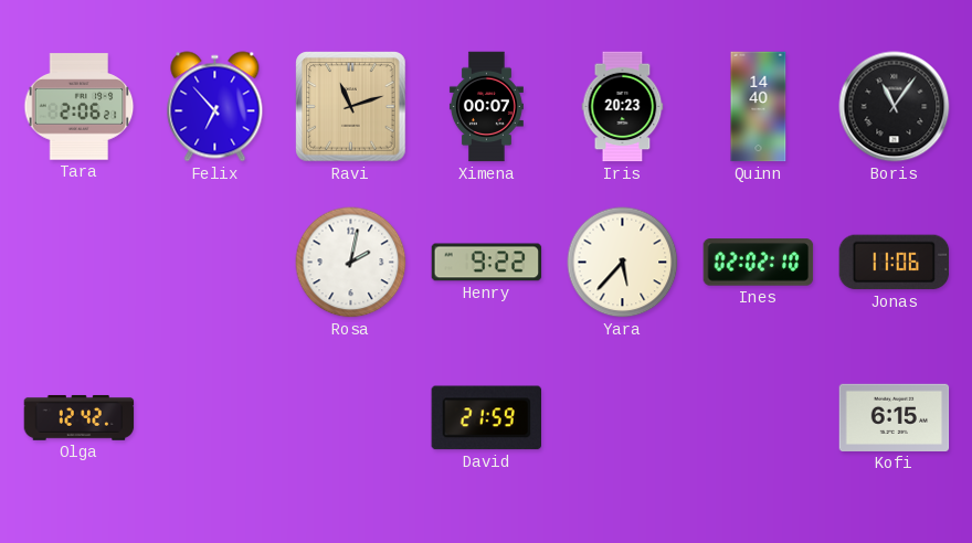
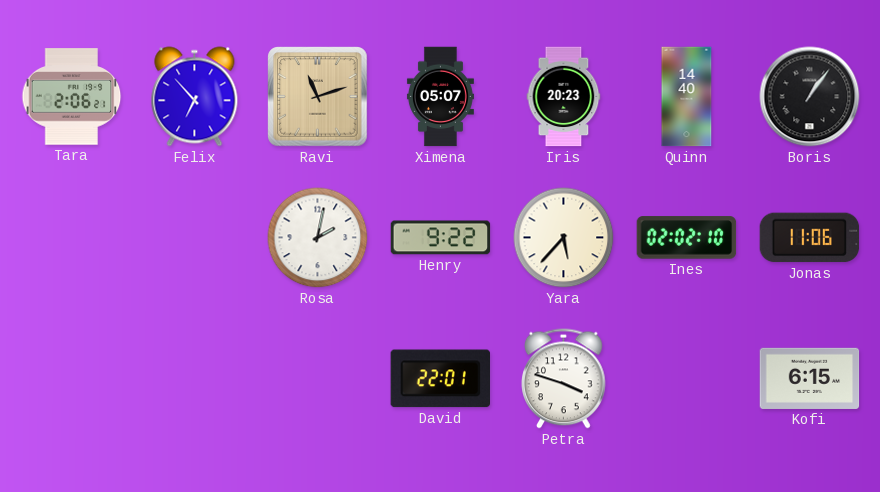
Ximena: 00:07 -> 05:07
Boris: 11:06 -> 1:06
Olga: 12:42 -> none
David: 21:59 -> 22:01
Petra: none -> 3:48
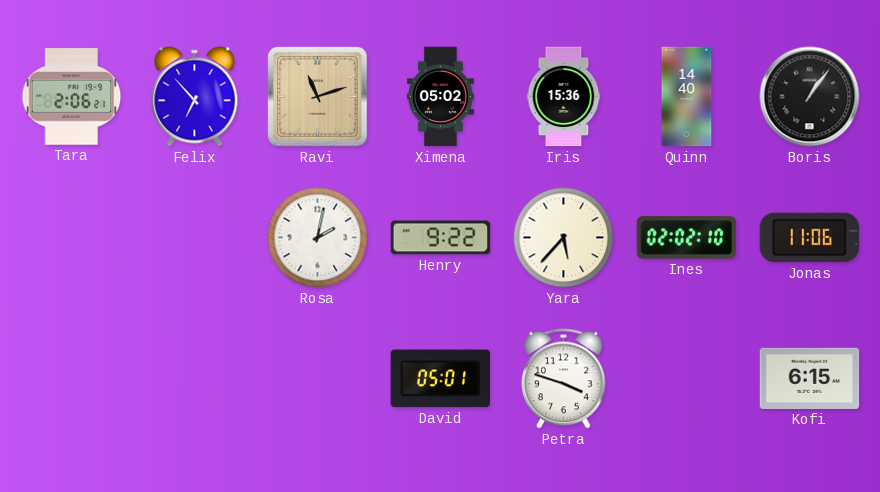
Ximena: 05:07 -> 05:02
Iris: 20:23 -> 15:36
David: 22:01 -> 05:01
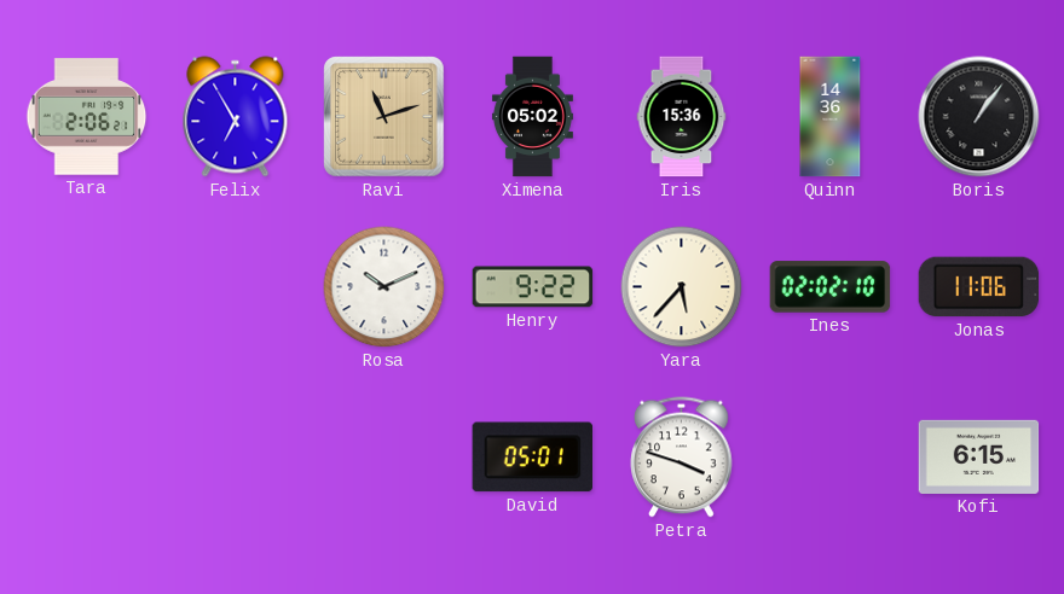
Felix: 6:53 -> 6:55
Quinn: 14:40 -> 14:36
Rosa: 2:02 -> 10:11
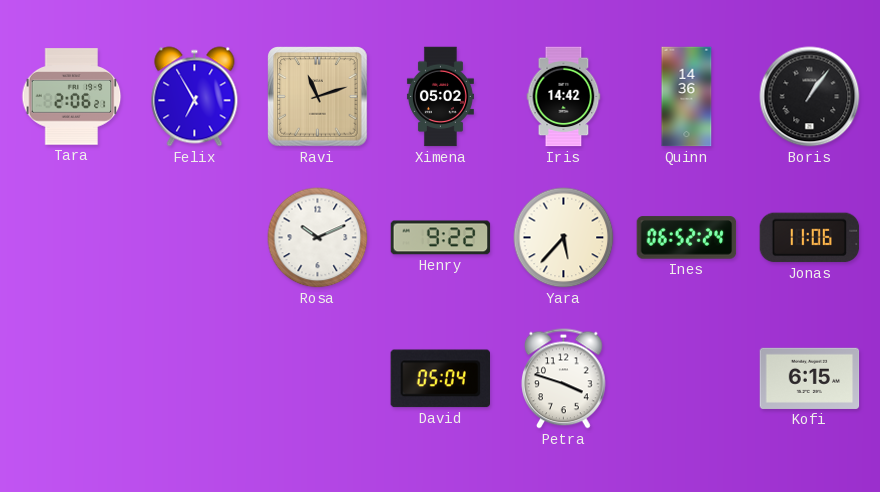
Iris: 15:36 -> 14:42
Ines: 02:02 -> 06:52
David: 05:01 -> 05:04
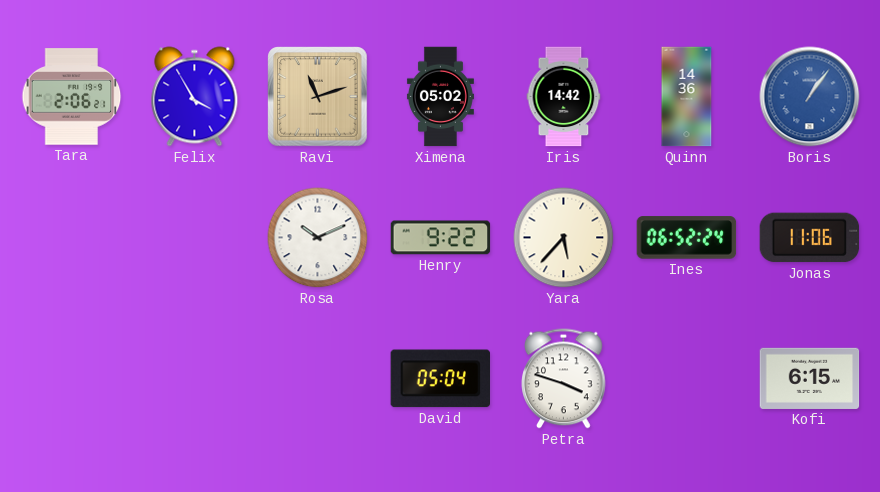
Felix: 6:55 -> 3:55
Boris dial: black -> blue
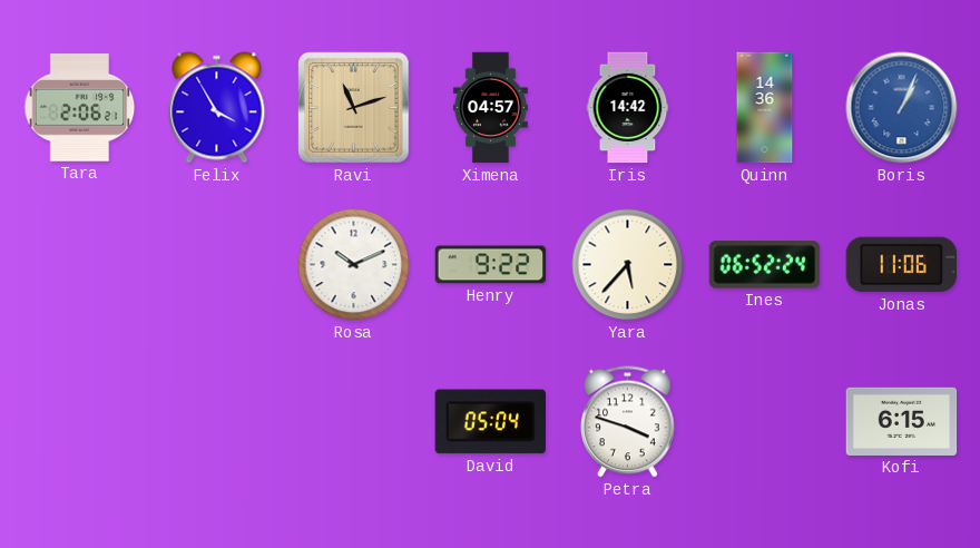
Ximena: 05:02 -> 04:57
Boris: 1:06 -> 1:04
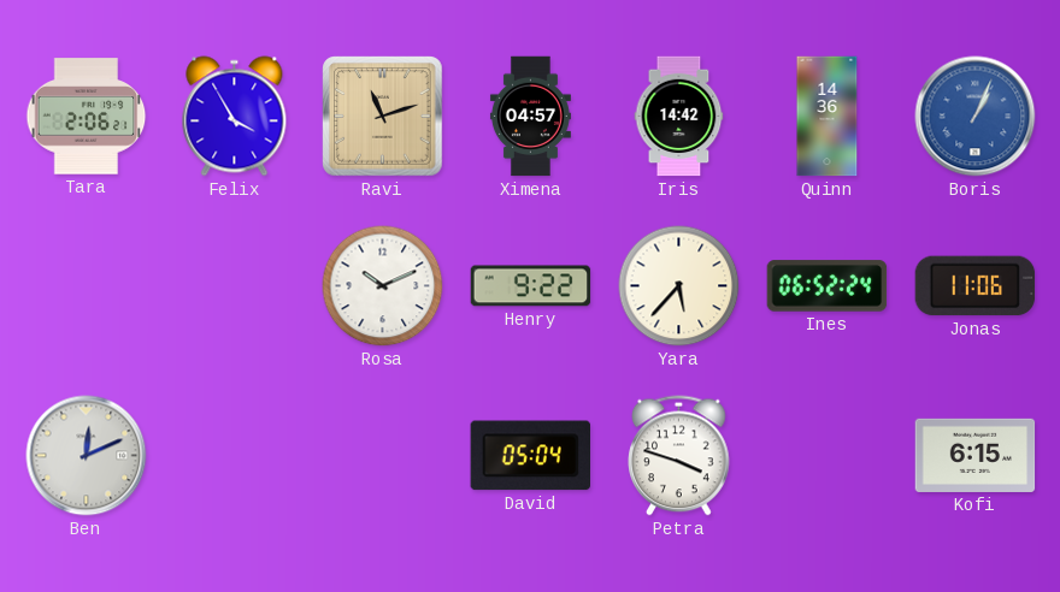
Ben: none -> 12:11
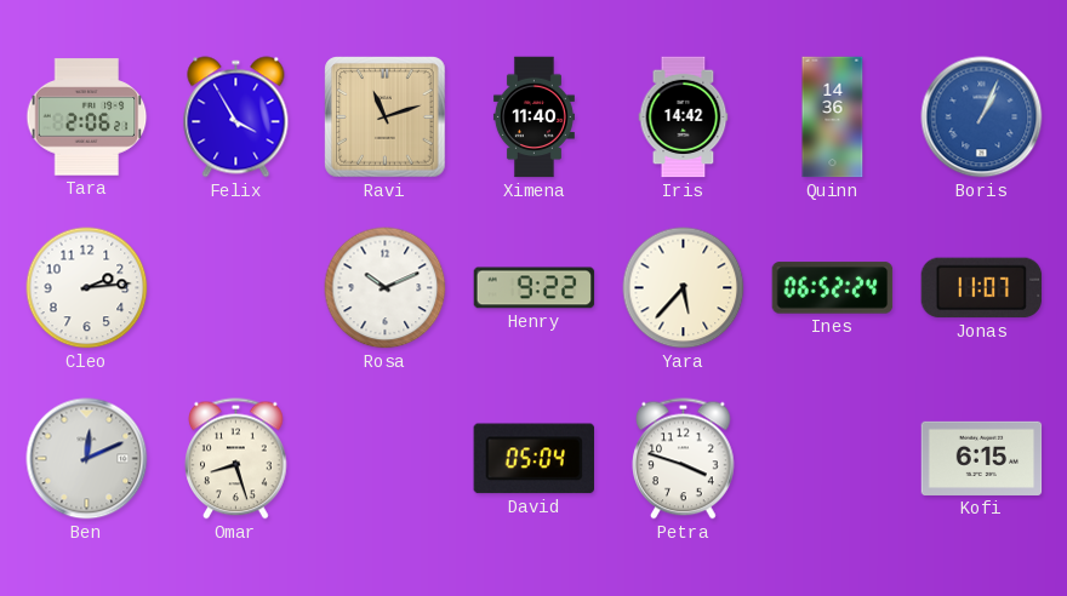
Ximena: 04:57 -> 11:40
Cleo: none -> 2:14
Jonas: 11:06 -> 11:07
Omar: none -> 8:27
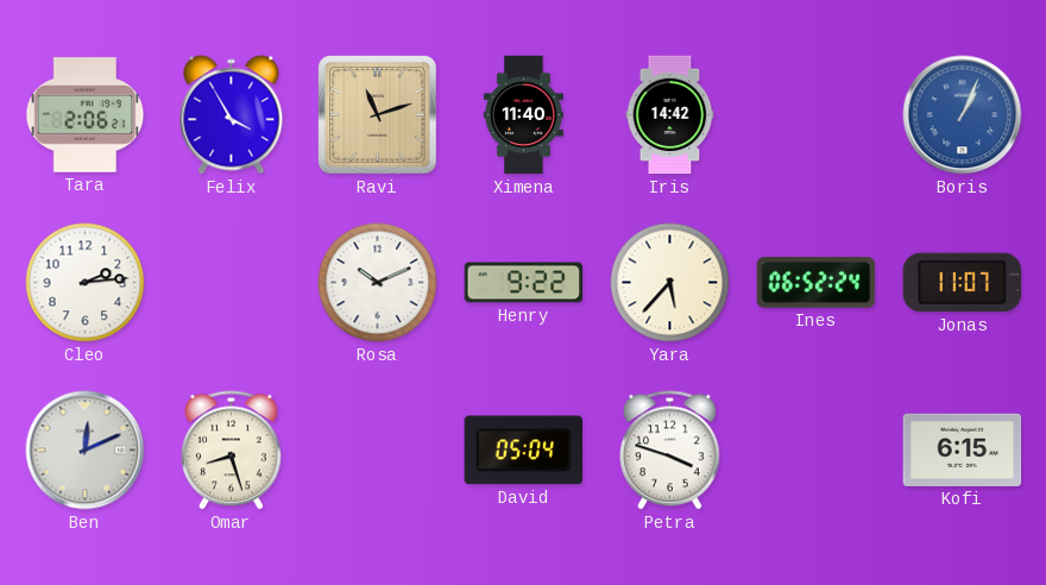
Quinn: 14:36 -> none
